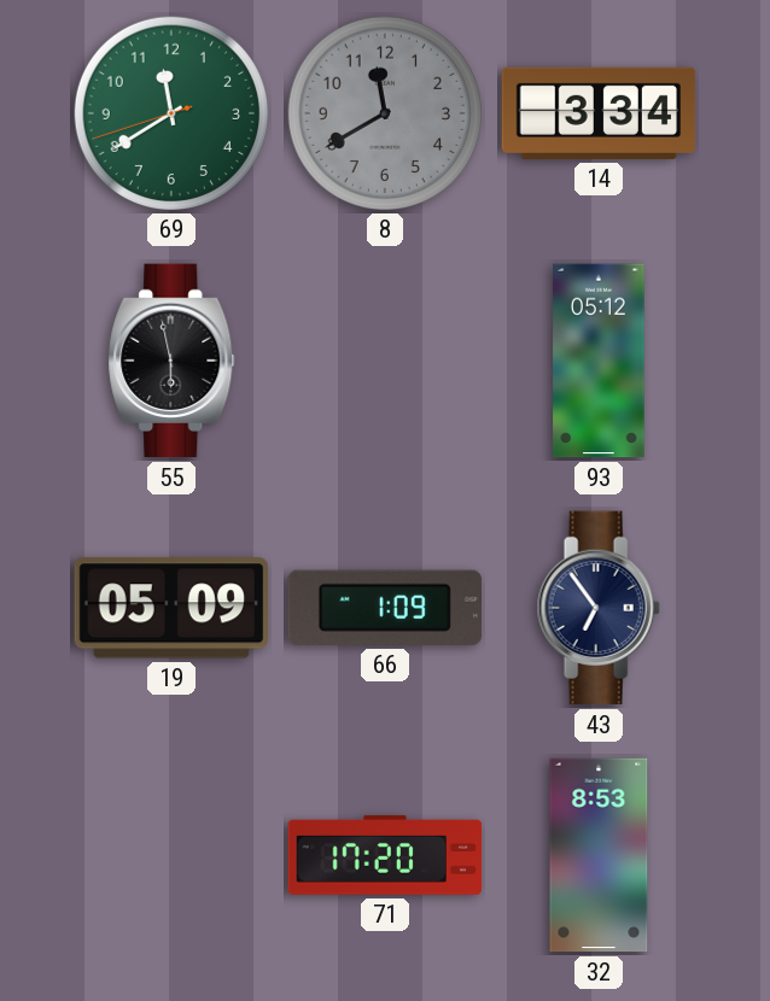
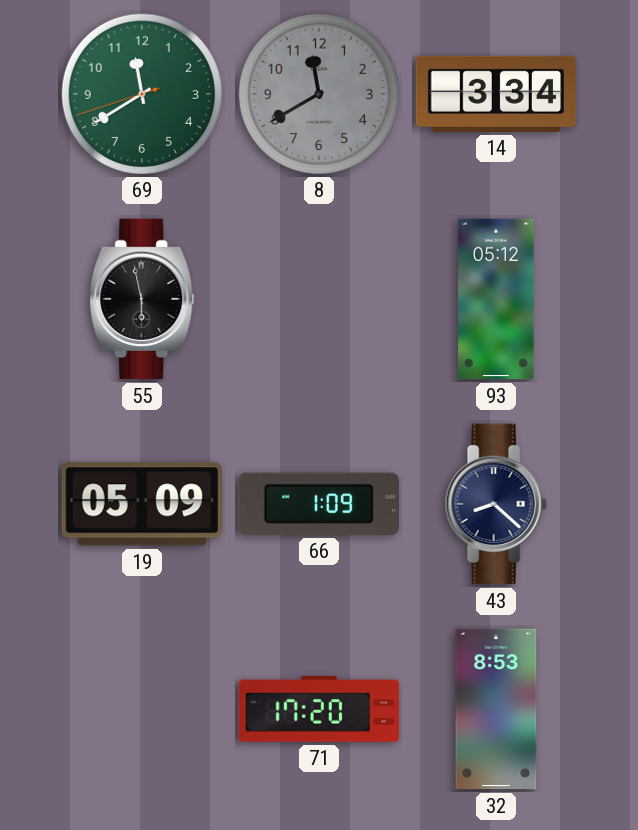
43: 6:54 -> 8:22
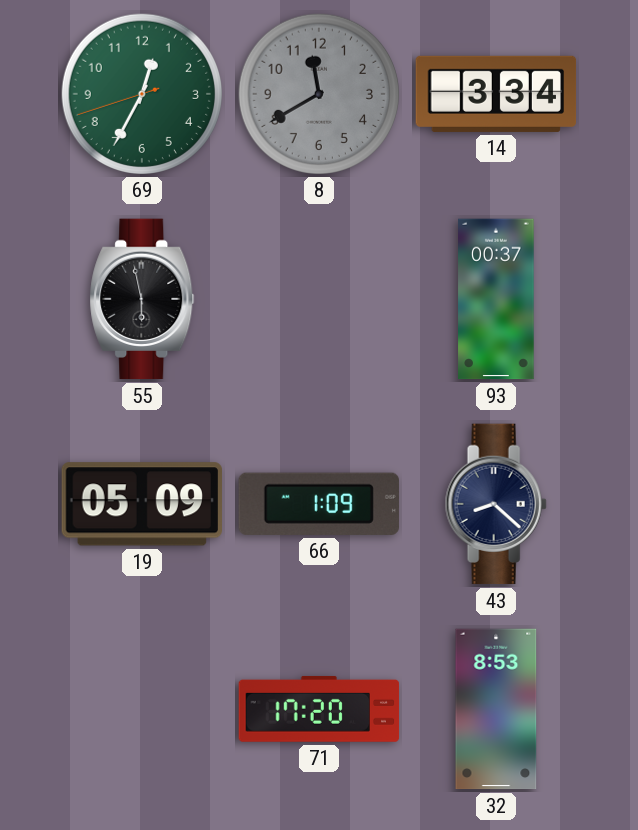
69: 11:39 -> 12:34
93: 05:12 -> 00:37
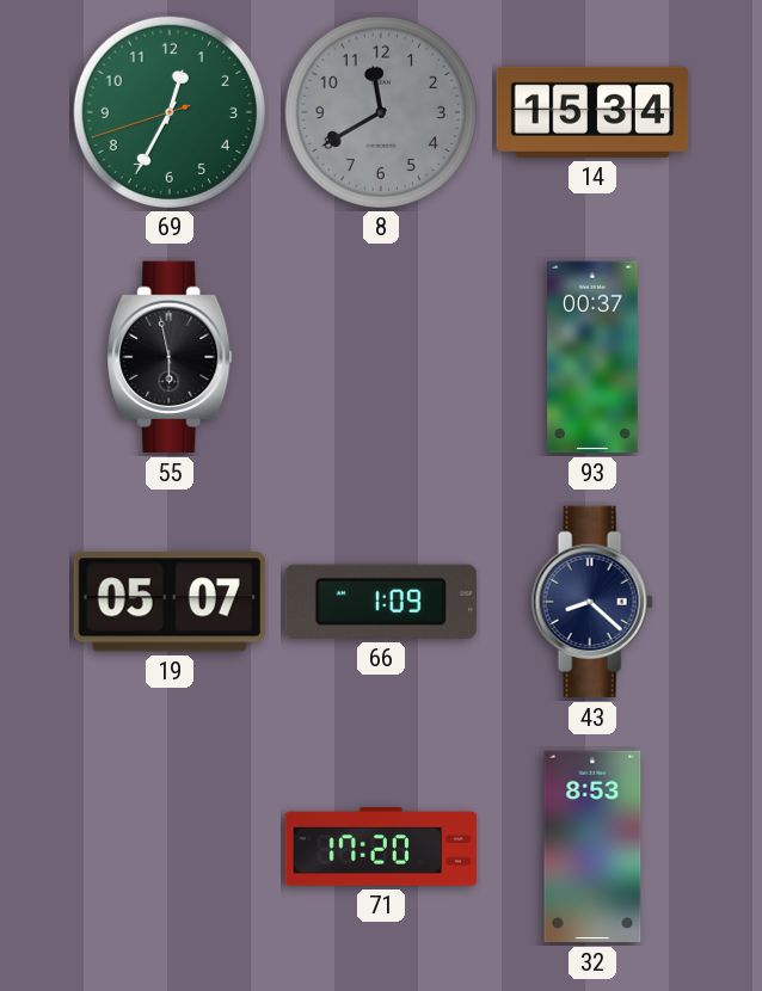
14: 3:34 -> 15:34
19: 05:09 -> 05:07
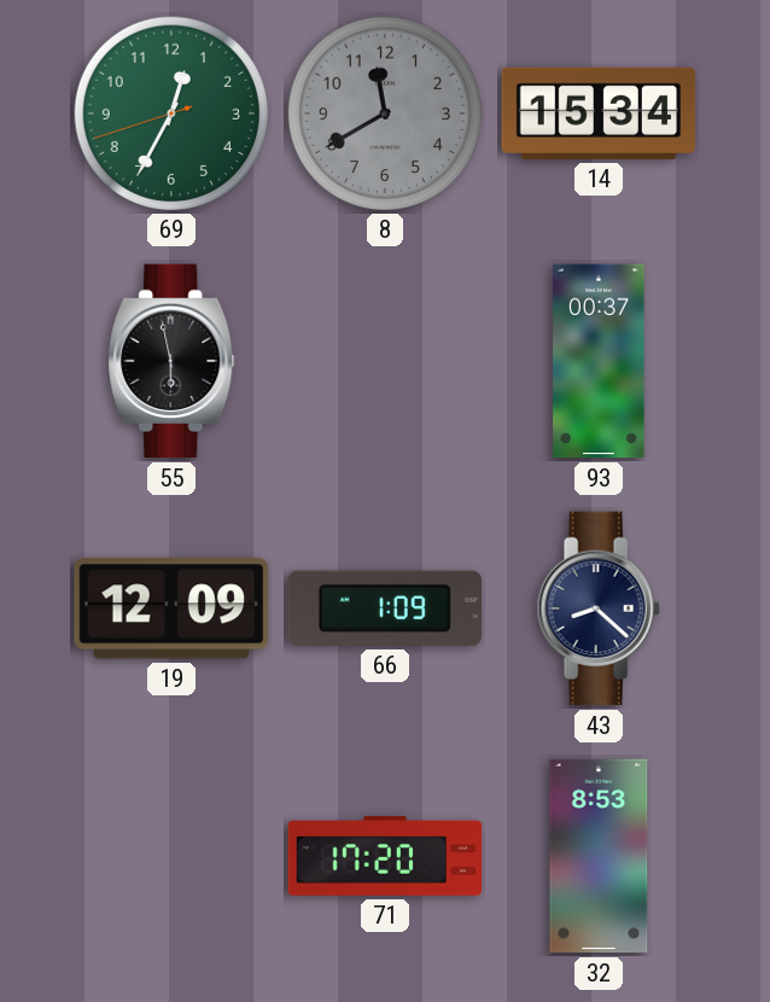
19: 05:07 -> 12:09
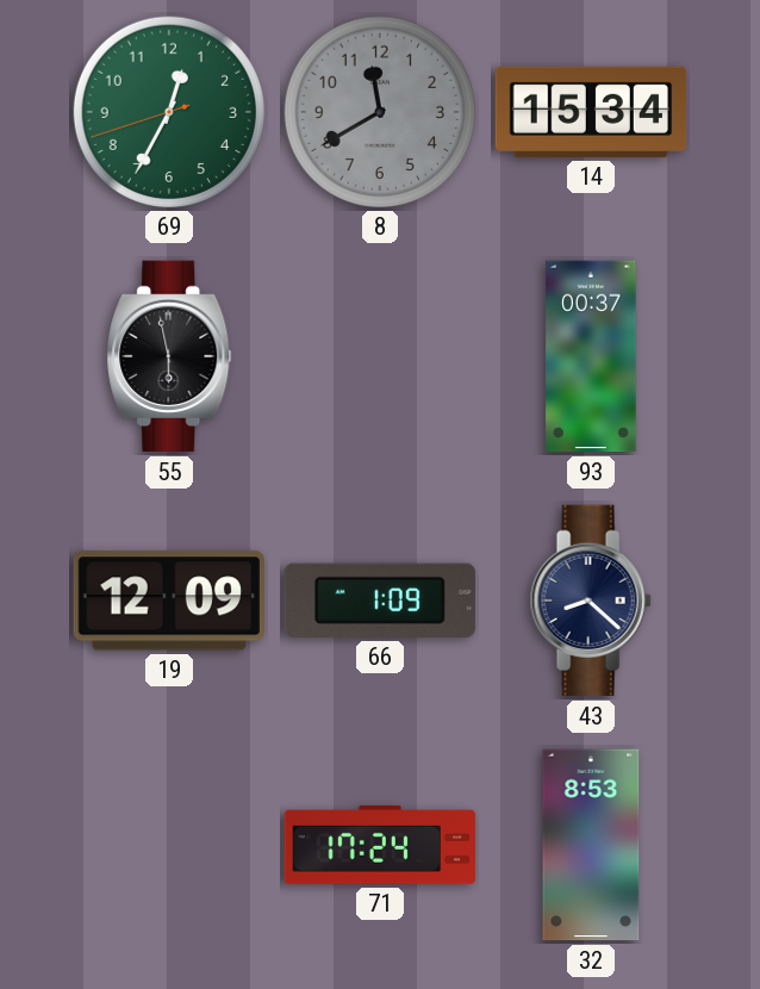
71: 17:20 -> 17:24
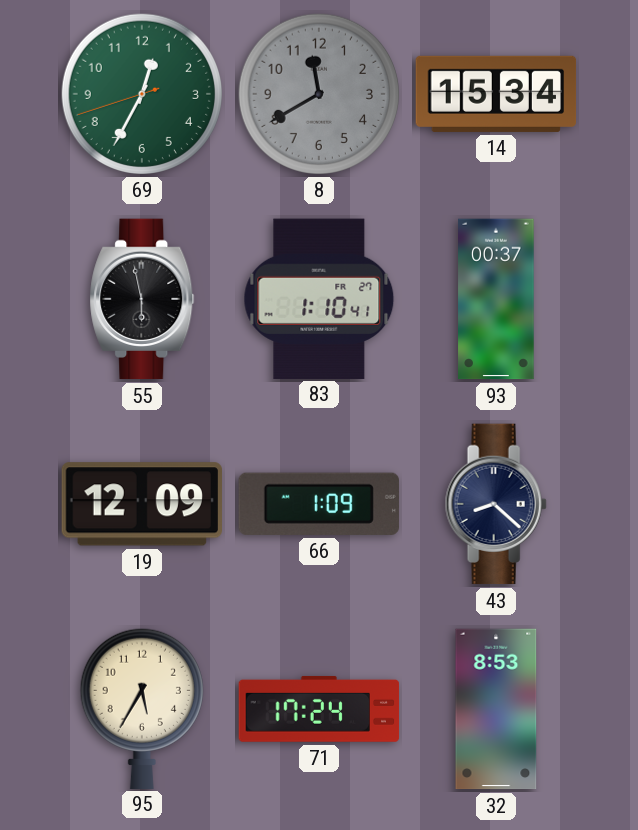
83: none -> 1:10
95: none -> 5:35
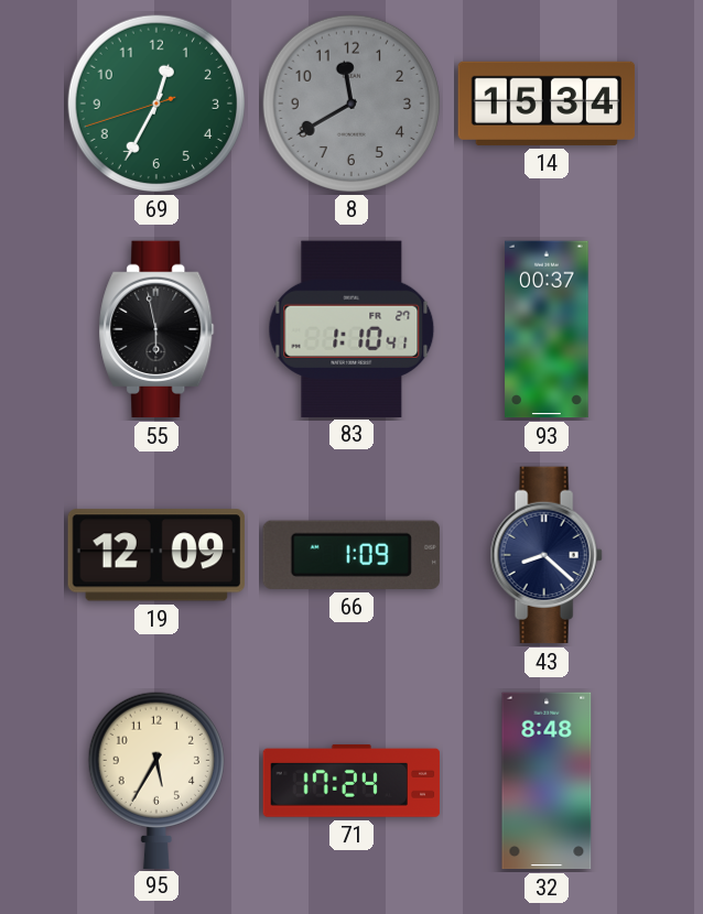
32: 8:53 -> 8:48
